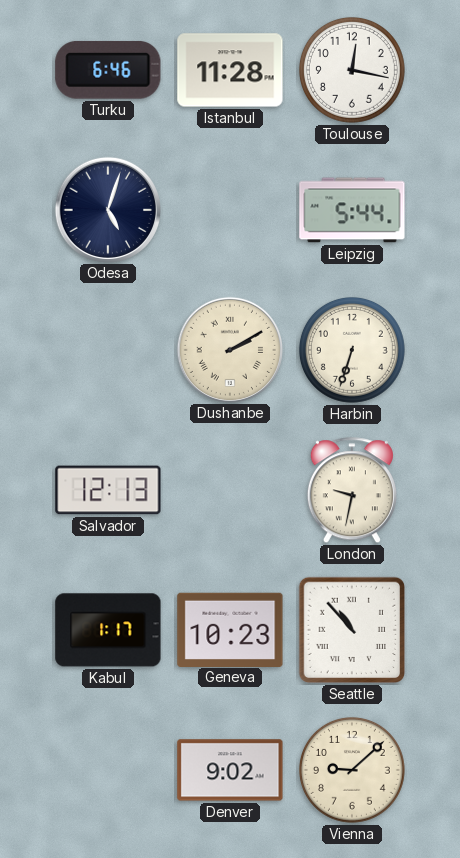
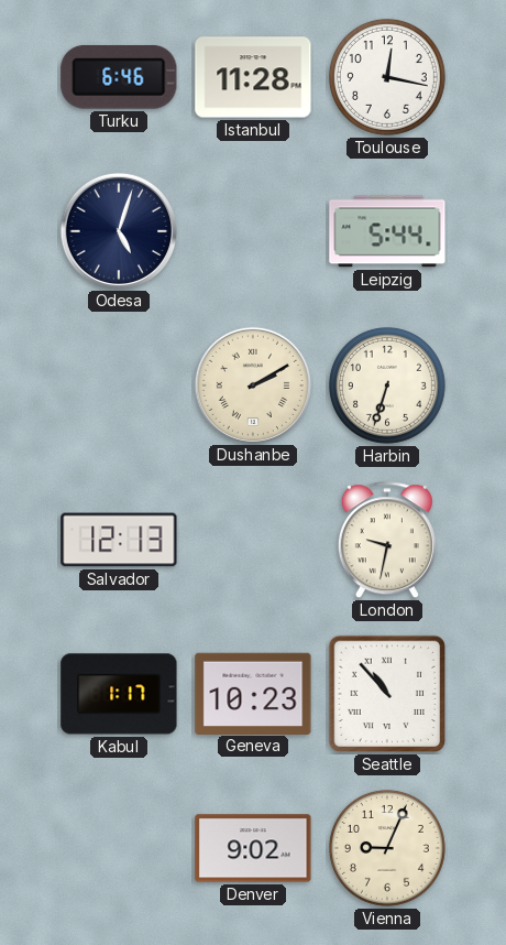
Vienna: 9:08 -> 9:04
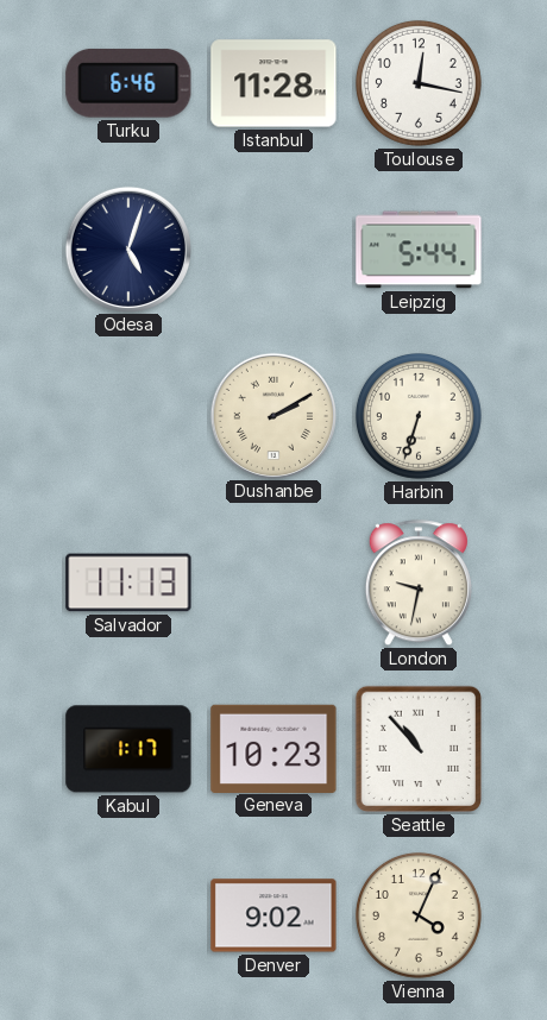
Salvador: 12:13 -> 11:13
Vienna: 9:04 -> 4:04
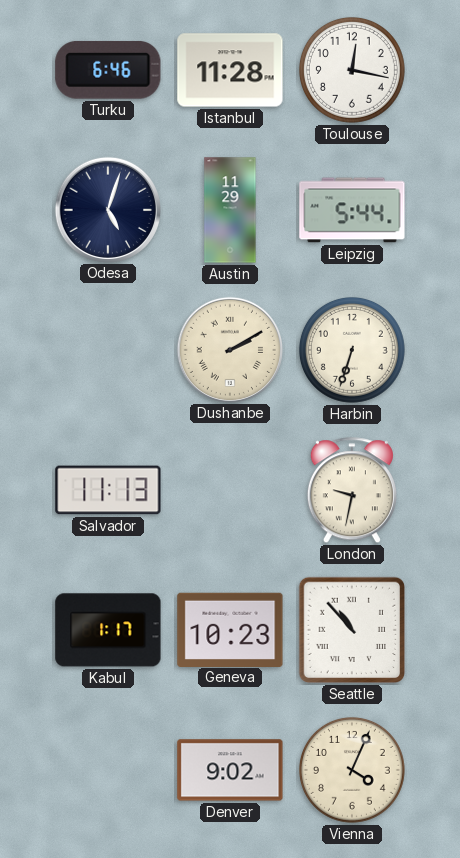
Austin: none -> 11:29
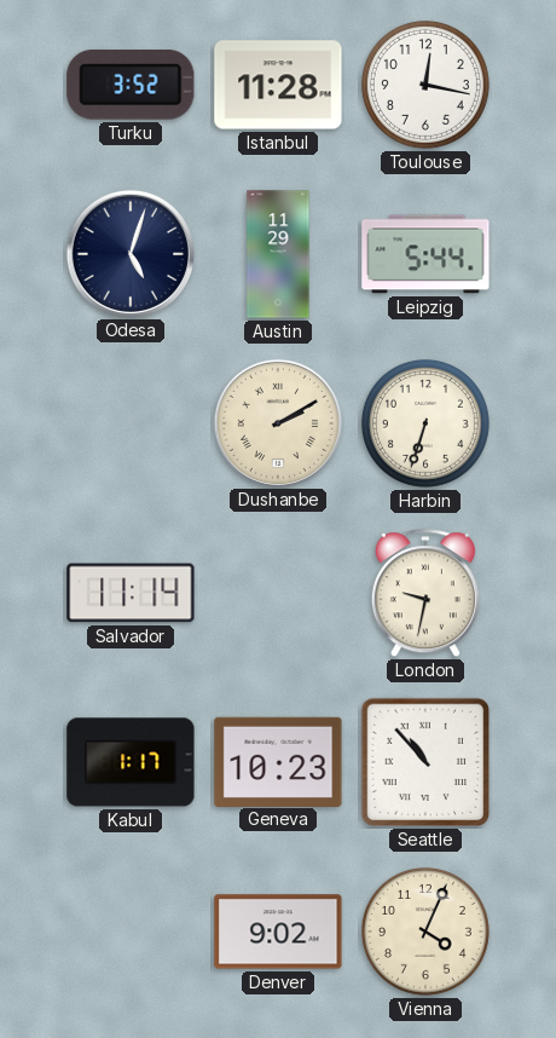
Turku: 6:46 -> 3:52
Salvador: 11:13 -> 11:14
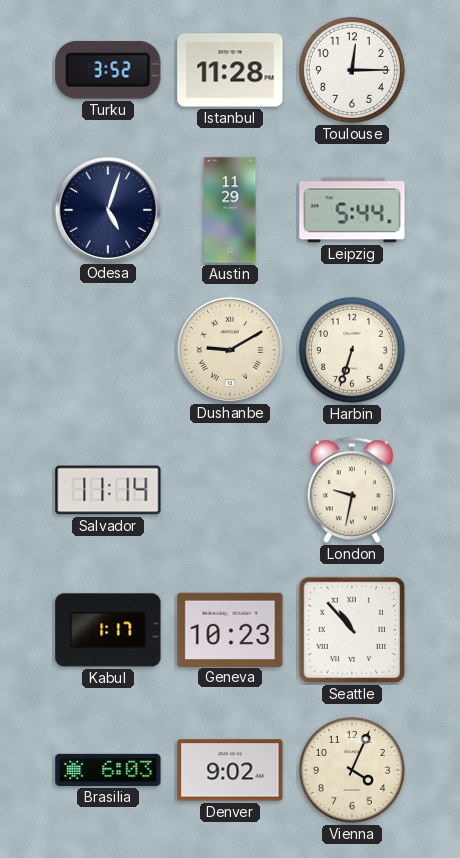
Toulouse: 12:17 -> 12:15
Dushanbe: 2:10 -> 9:10
Brasilia: none -> 6:03
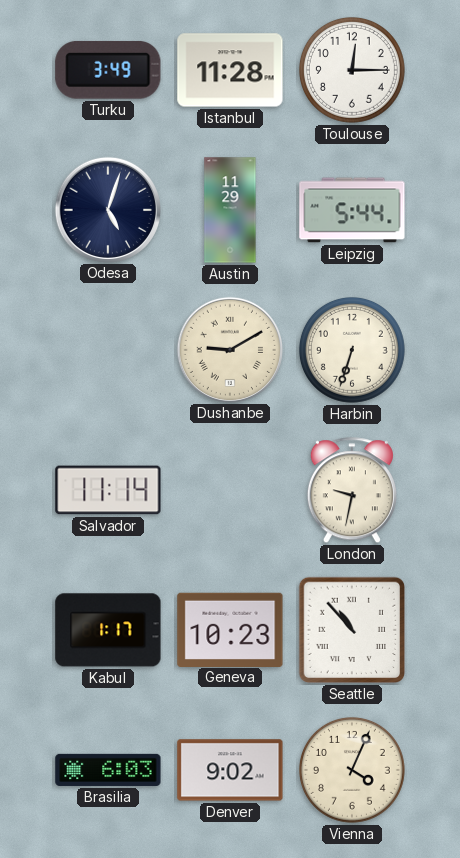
Turku: 3:52 -> 3:49
